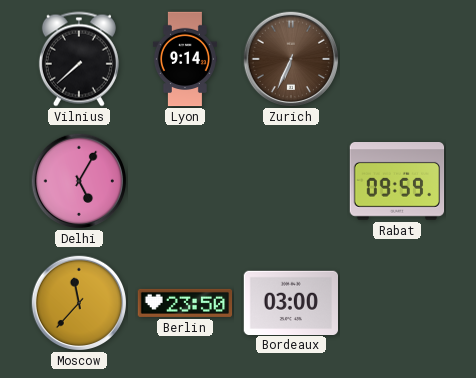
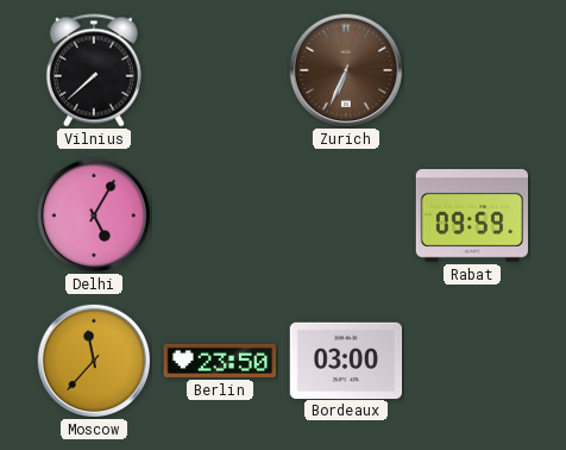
Lyon: 9:14 -> none
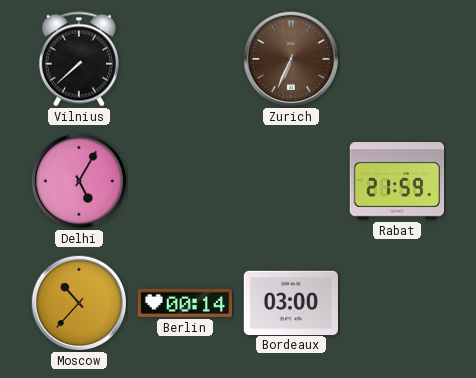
Rabat: 09:59 -> 21:59
Moscow: 11:37 -> 10:37
Berlin: 23:50 -> 00:14
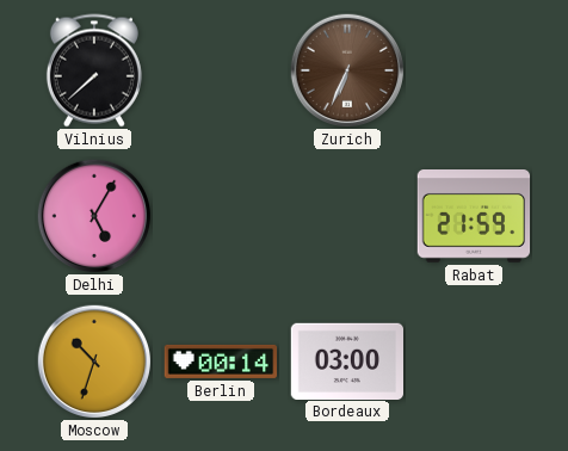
Moscow: 10:37 -> 10:33
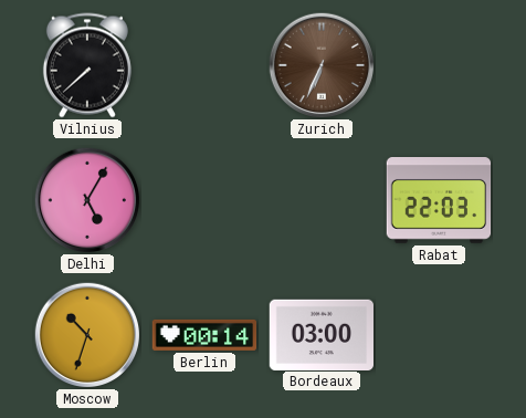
Rabat: 21:59 -> 22:03
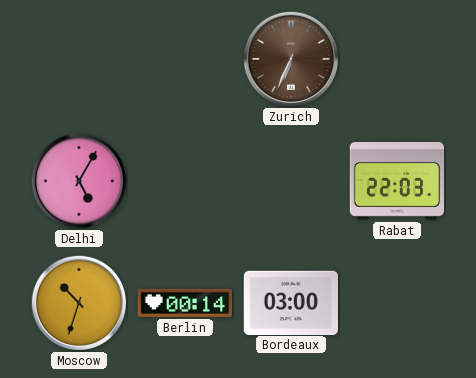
Vilnius: 7:38 -> none
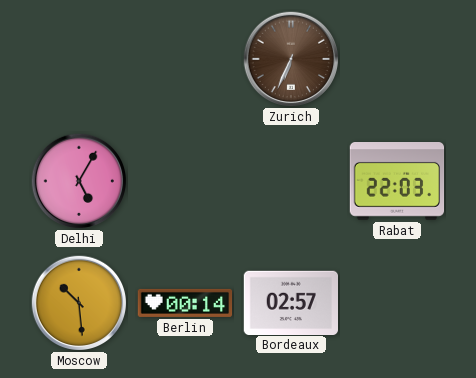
Moscow: 10:33 -> 10:29
Bordeaux: 03:00 -> 02:57
